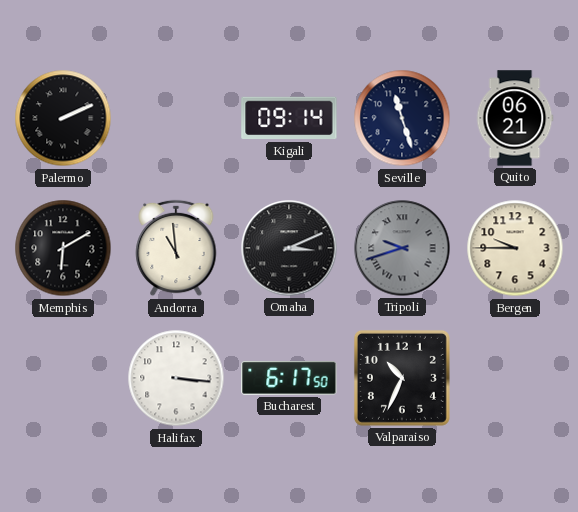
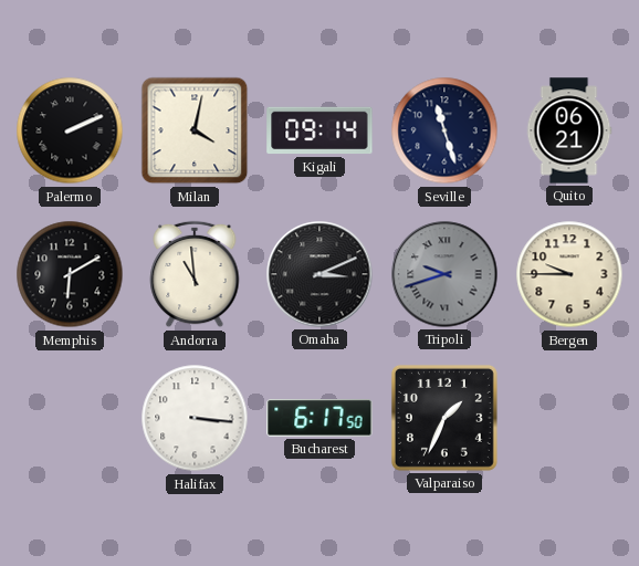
Milan: none -> 4:02
Valparaiso: 10:34 -> 1:34
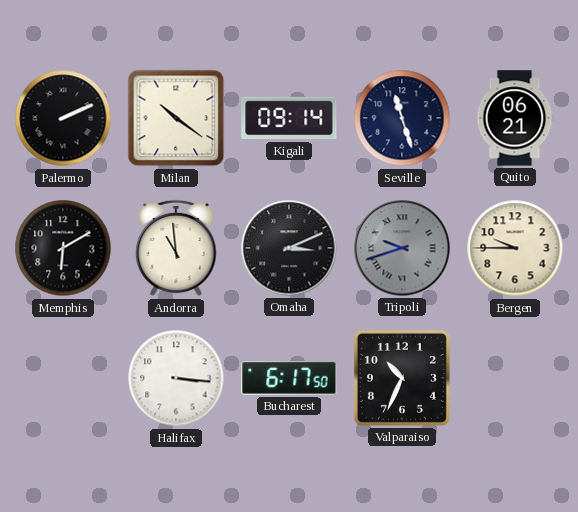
Milan: 4:02 -> 10:21
Valparaiso: 1:34 -> 10:34
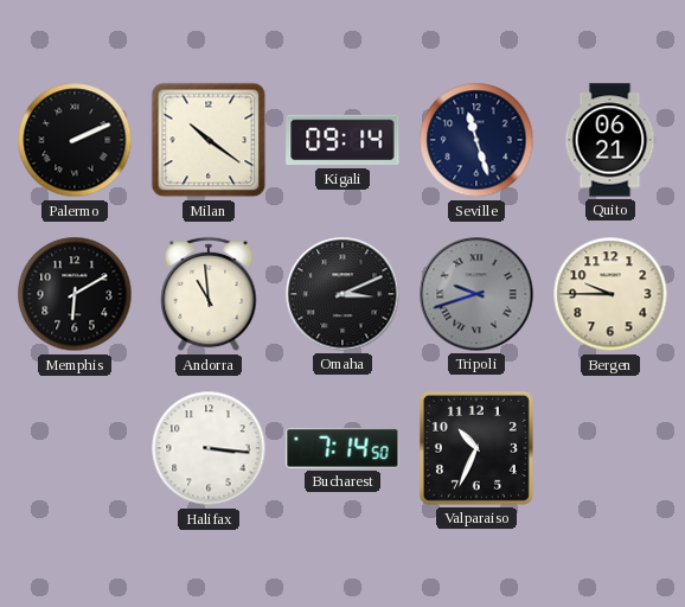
Bucharest: 6:17 -> 7:14
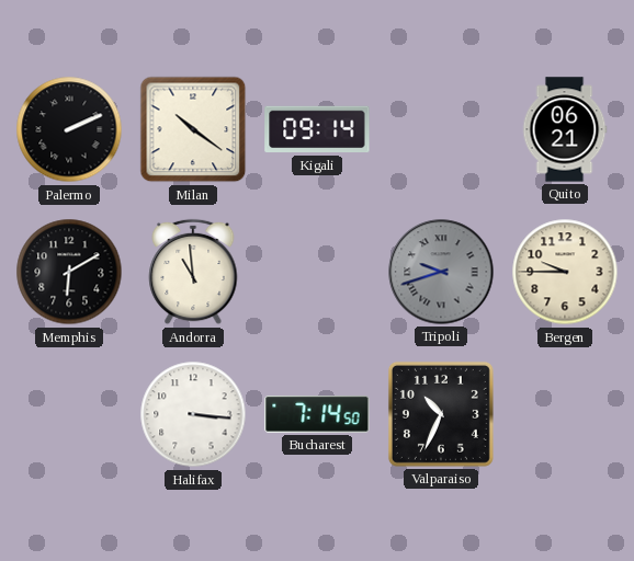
Seville: 11:27 -> none
Omaha: 3:11 -> none
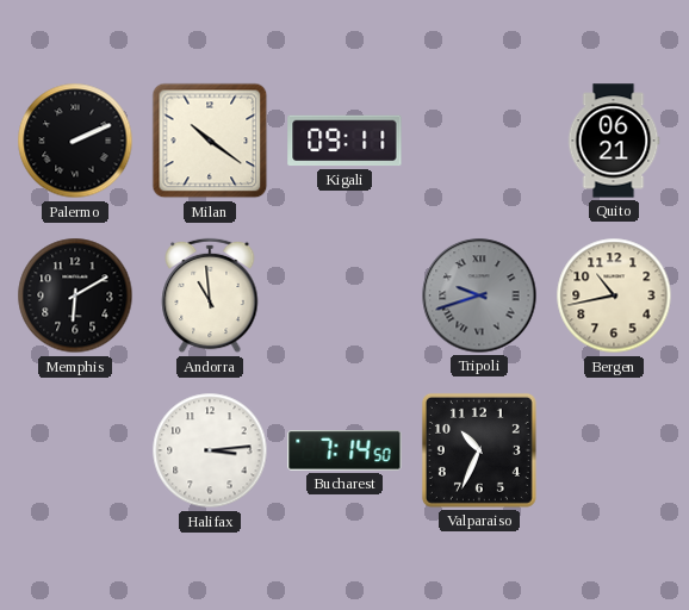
Kigali: 09:14 -> 09:11
Bergen: 9:45 -> 10:43
Halifax: 3:16 -> 3:14
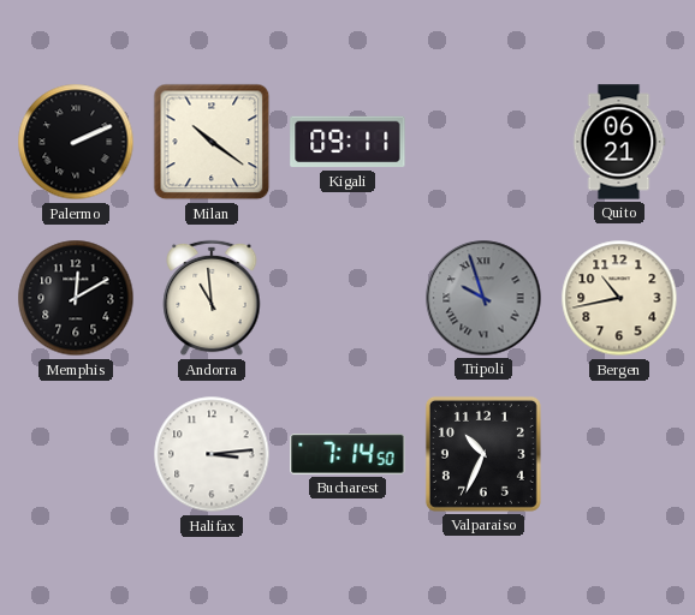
Memphis: 6:10 -> 12:10
Tripoli: 9:42 -> 9:57
